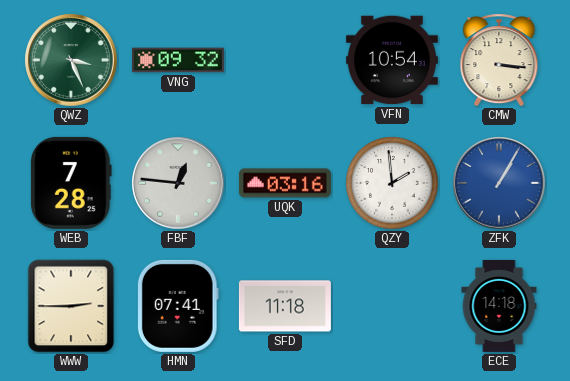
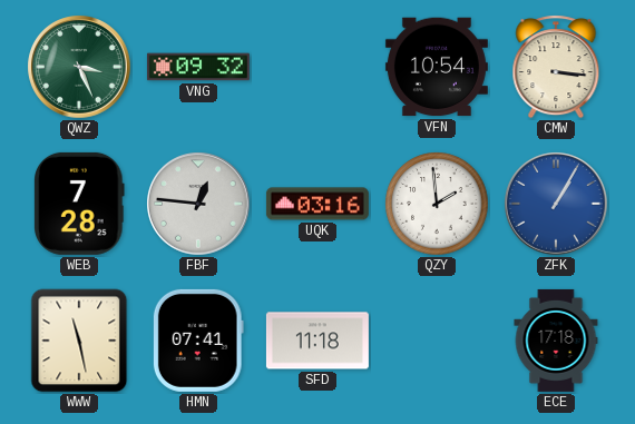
WWW: 2:45 -> 11:28
ECE: 14:18 -> 17:18
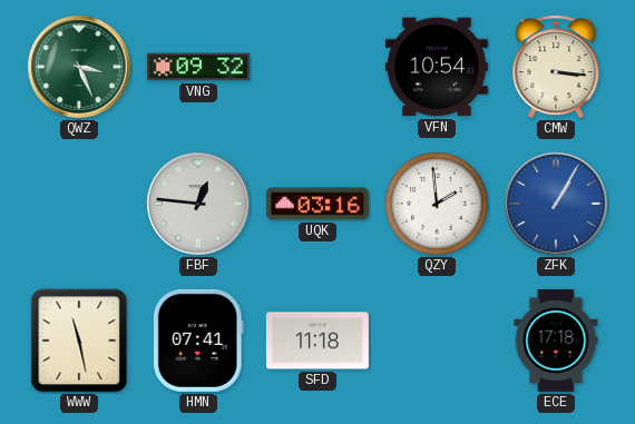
WEB: 7:28 -> none
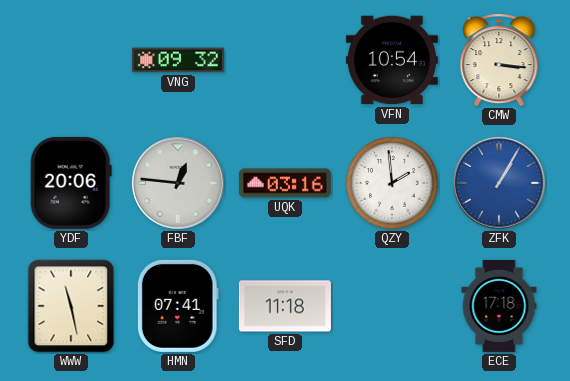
QWZ: 3:26 -> none
YDF: none -> 20:06
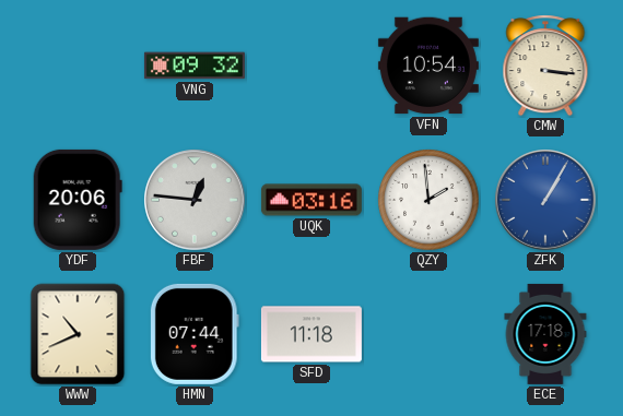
WWW: 11:28 -> 10:41
HMN: 07:41 -> 07:44
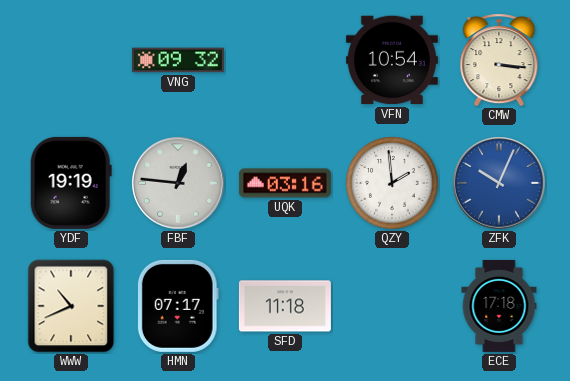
YDF: 20:06 -> 19:19
ZFK: 1:05 -> 10:04
HMN: 07:44 -> 07:17
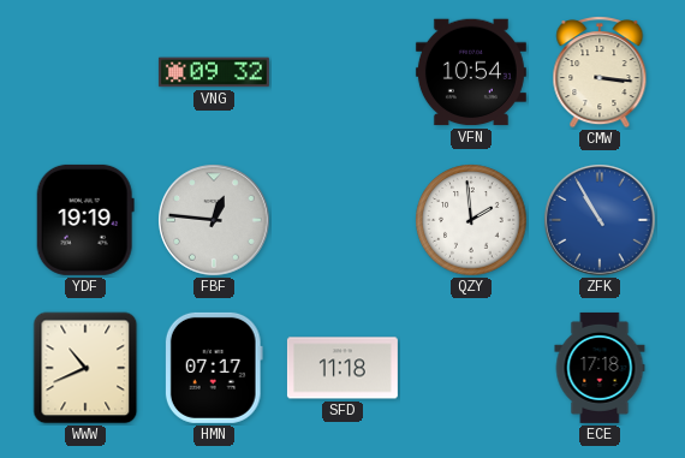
UQK: 03:16 -> none
ZFK: 10:04 -> 10:55
